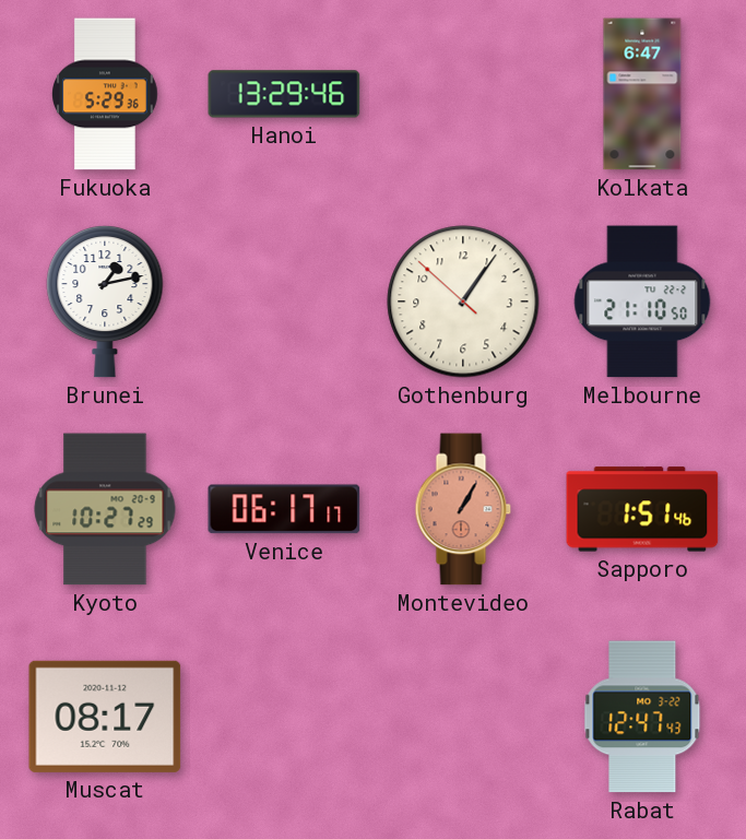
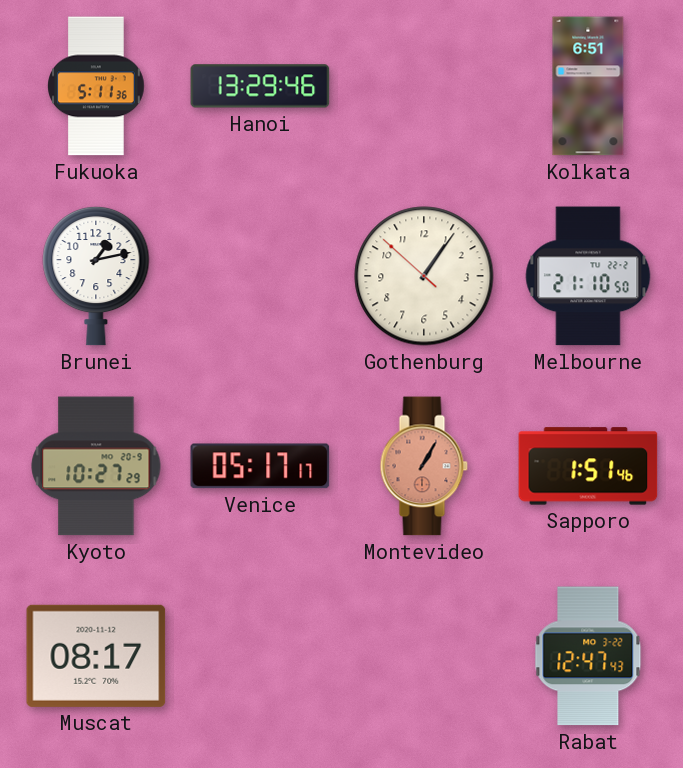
Fukuoka: 5:29 -> 5:11
Kolkata: 6:47 -> 6:51
Venice: 06:17 -> 05:17
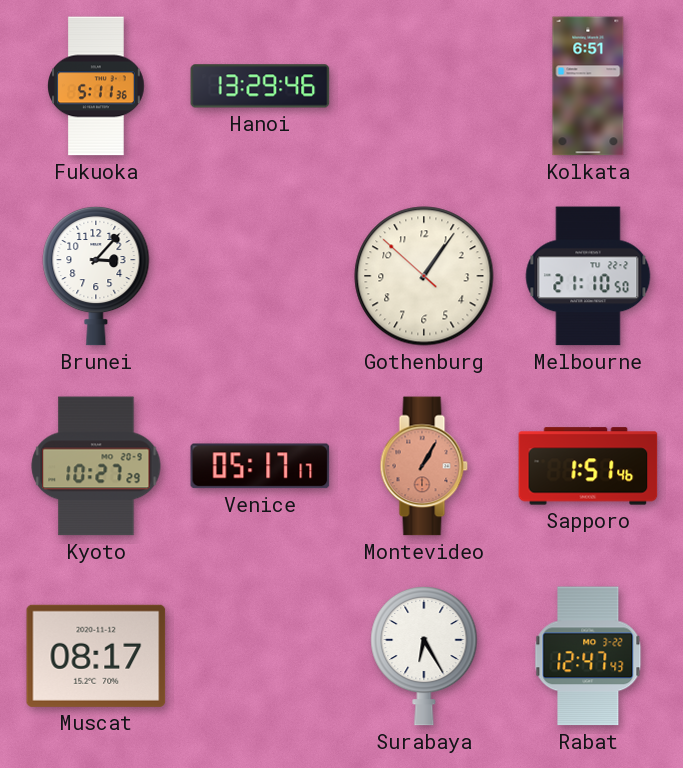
Brunei: 1:13 -> 3:07
Surabaya: none -> 6:25
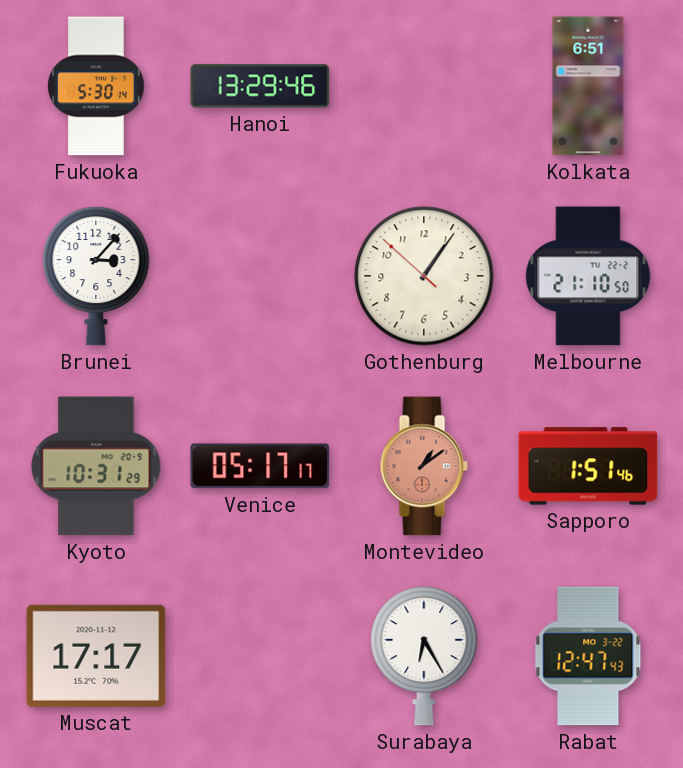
Fukuoka: 5:11 -> 5:30
Kyoto: 10:27 -> 10:31
Montevideo: 1:05 -> 1:09
Muscat: 08:17 -> 17:17
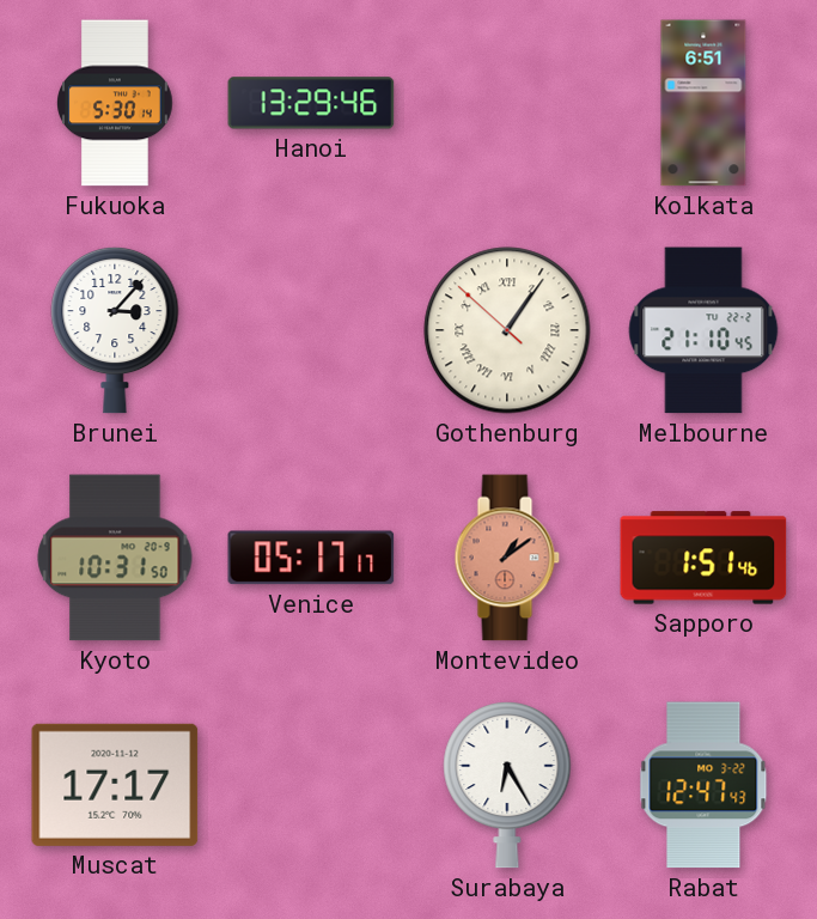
Gothenburg numerals: Arabic -> Roman
Melbourne: 21:10:50 -> 21:10:45
Kyoto: 10:31:29 -> 10:31:50
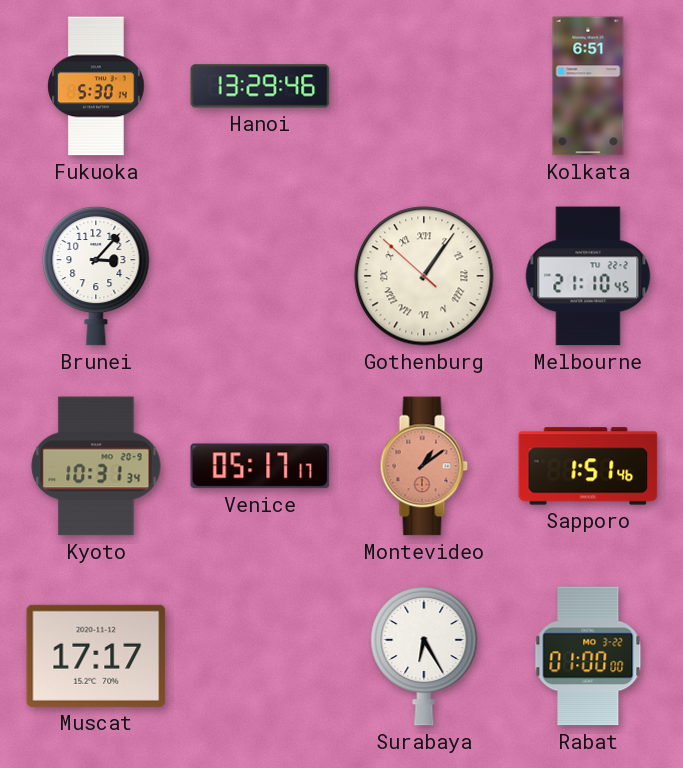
Kyoto: 10:31:50 -> 10:31:34
Rabat: 12:47 -> 01:00
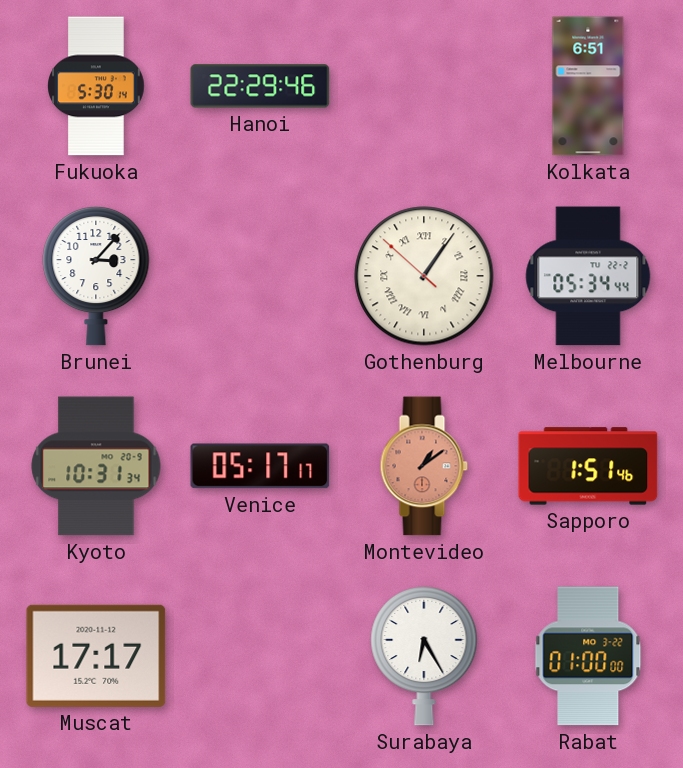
Hanoi: 13:29 -> 22:29
Melbourne: 21:10 -> 05:34
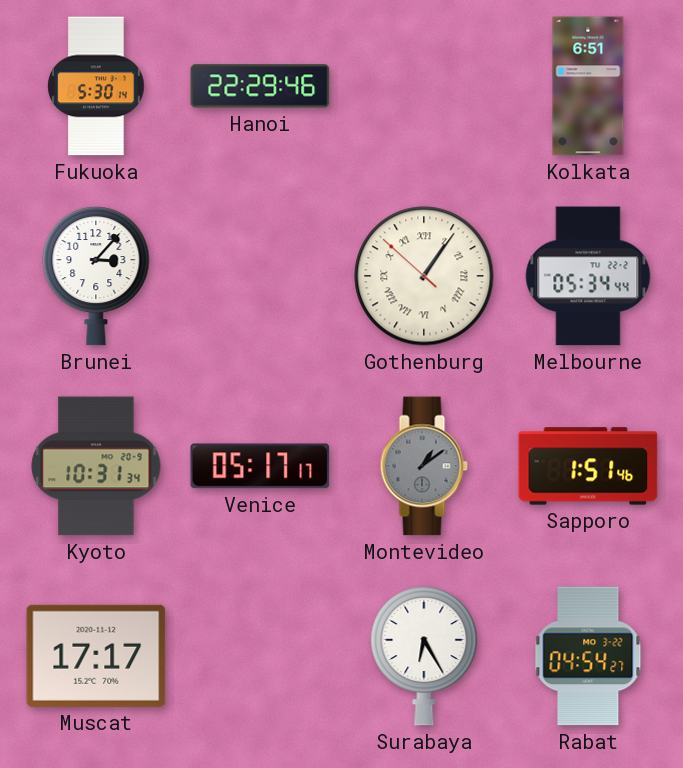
Montevideo dial: salmon -> grey
Rabat: 01:00 -> 04:54
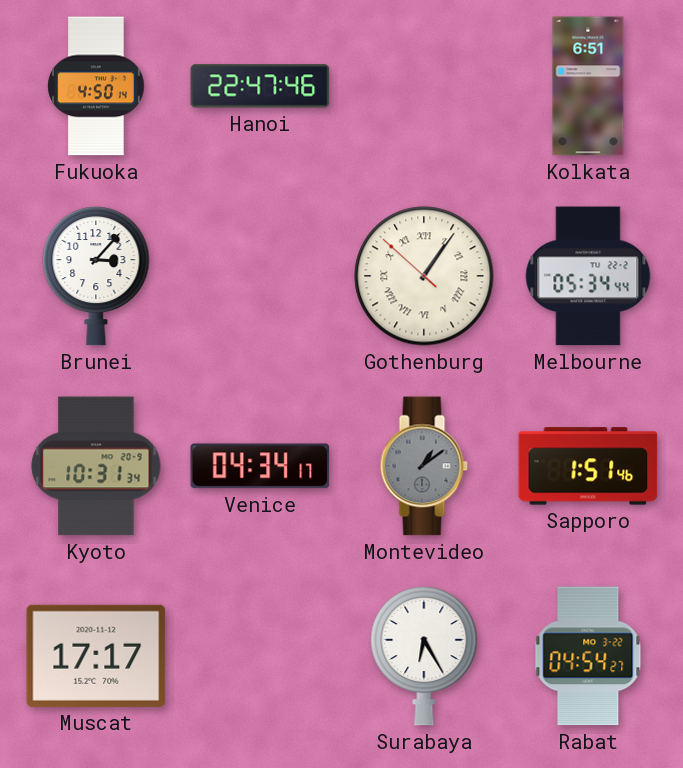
Fukuoka: 5:30 -> 4:50
Hanoi: 22:29 -> 22:47
Venice: 05:17 -> 04:34
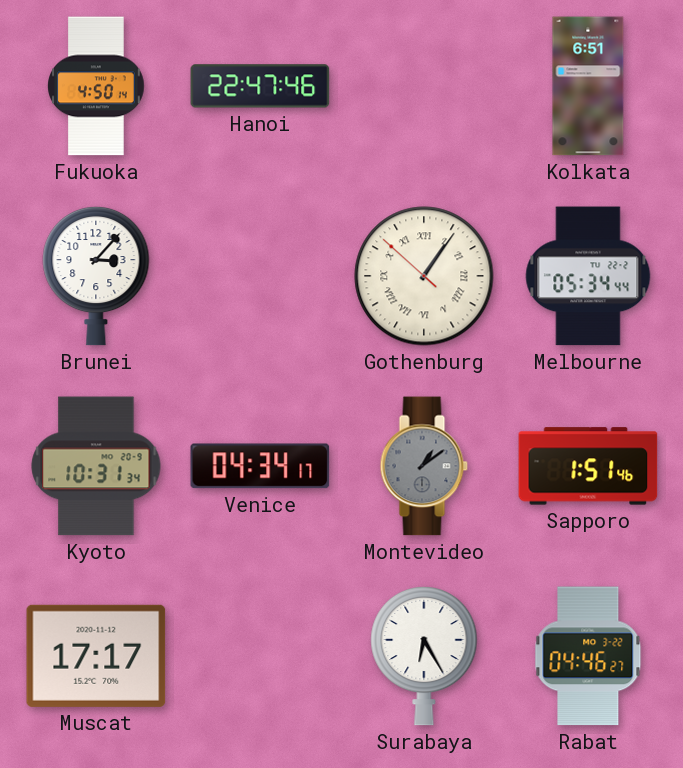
Rabat: 04:54 -> 04:46
